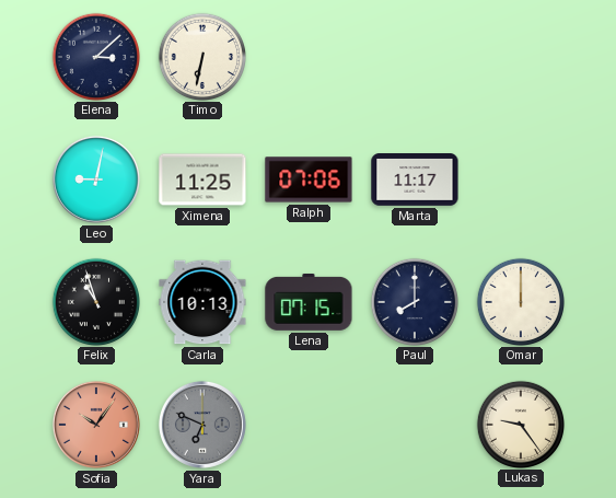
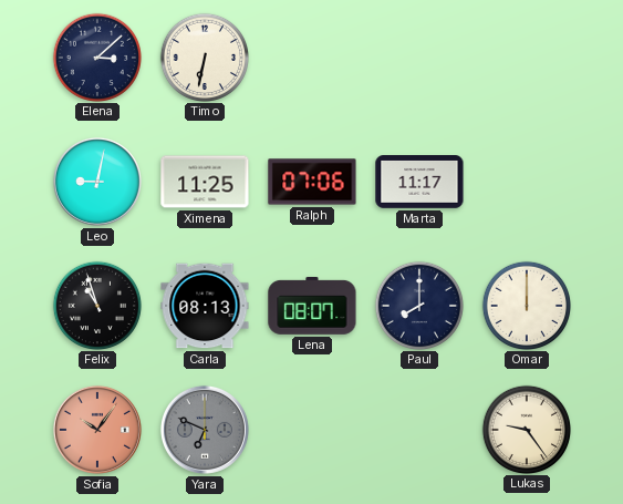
Carla: 10:13 -> 08:13
Lena: 07:15 -> 08:07
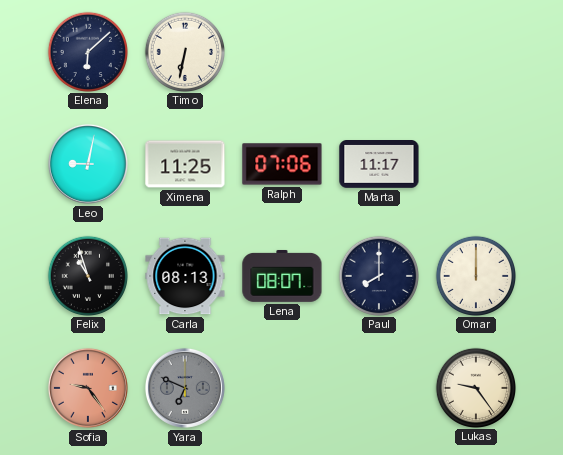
Elena: 3:08 -> 6:08
Sofia: 10:06 -> 9:24
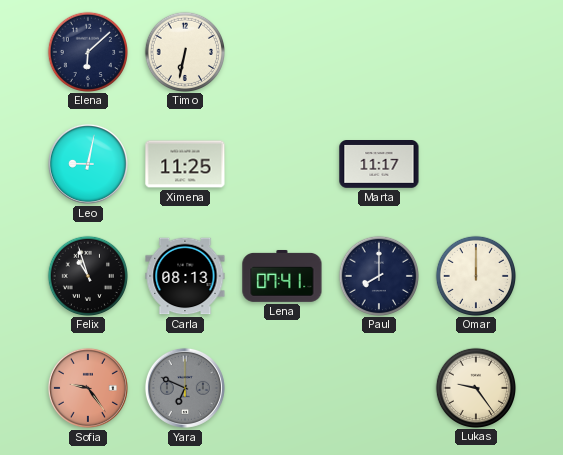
Ralph: 07:06 -> none
Lena: 08:07 -> 07:41
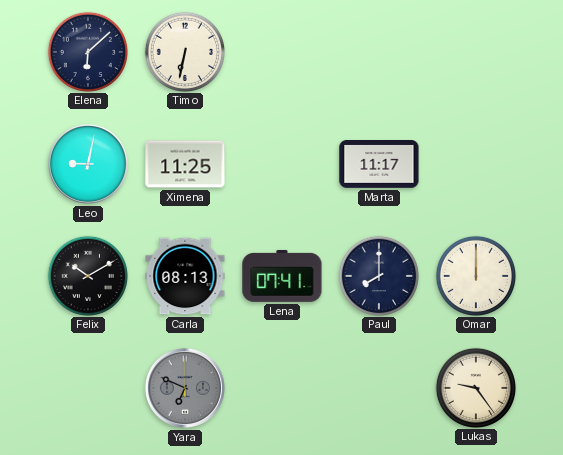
Felix: 10:57 -> 10:10
Sofia: 9:24 -> none
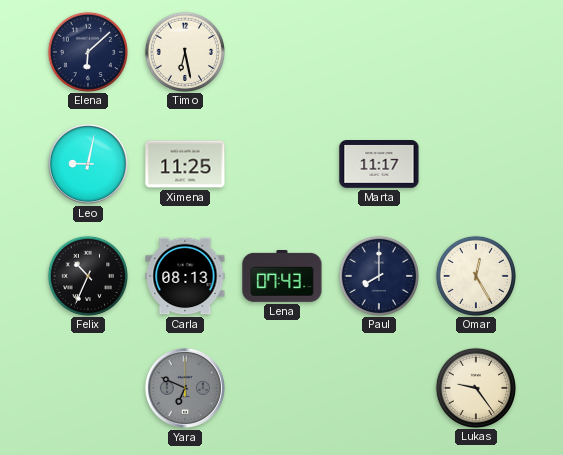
Timo: 6:32 -> 6:28
Felix: 10:10 -> 10:34
Lena: 07:41 -> 07:43
Omar: 12:00 -> 12:25
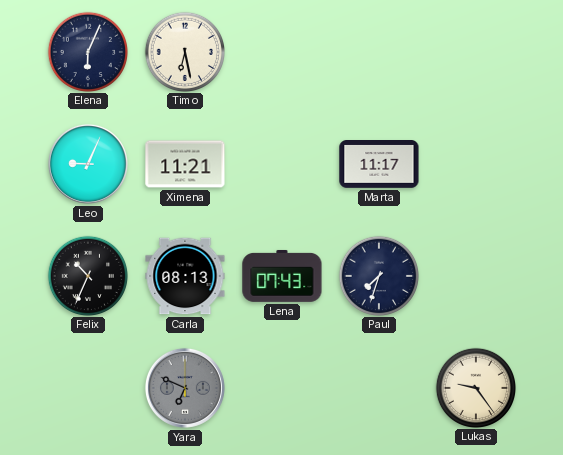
Elena: 6:08 -> 6:04
Leo: 9:02 -> 9:04
Ximena: 11:25 -> 11:21
Paul: 8:00 -> 7:33
Omar: 12:25 -> none
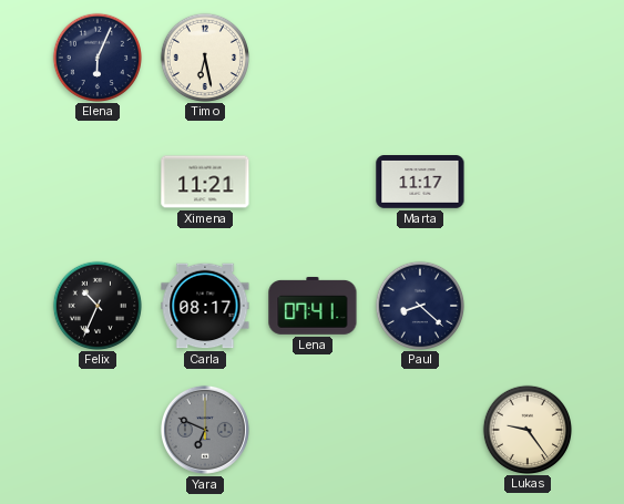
Leo: 9:04 -> none
Carla: 08:13 -> 08:17
Lena: 07:43 -> 07:41
Paul: 7:33 -> 8:22
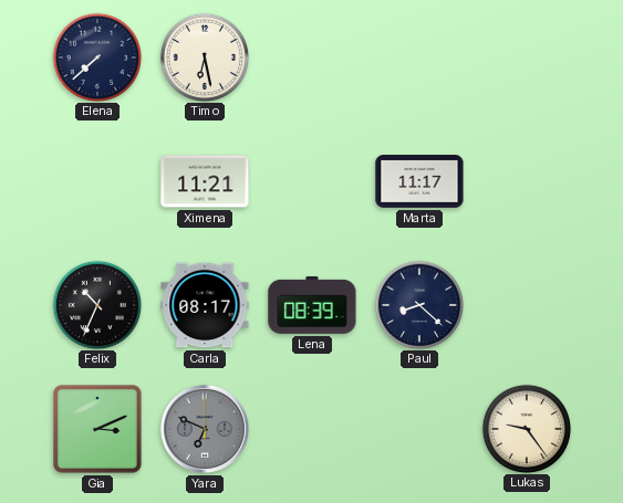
Elena: 6:04 -> 7:38
Lena: 07:41 -> 08:39
Gia: none -> 3:11
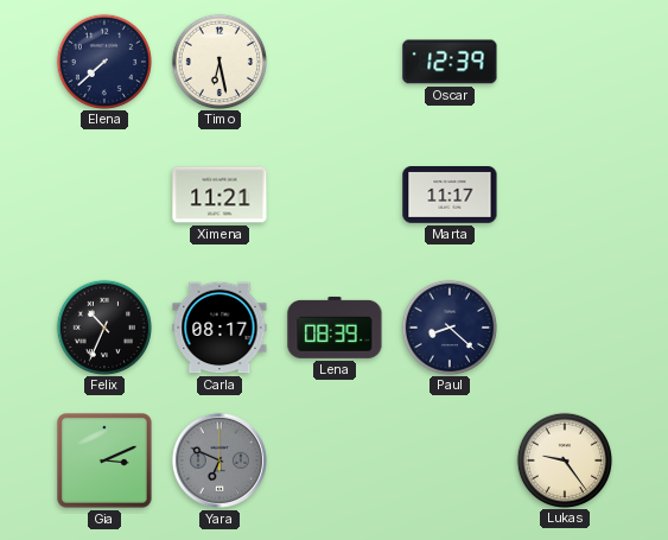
Oscar: none -> 12:39
